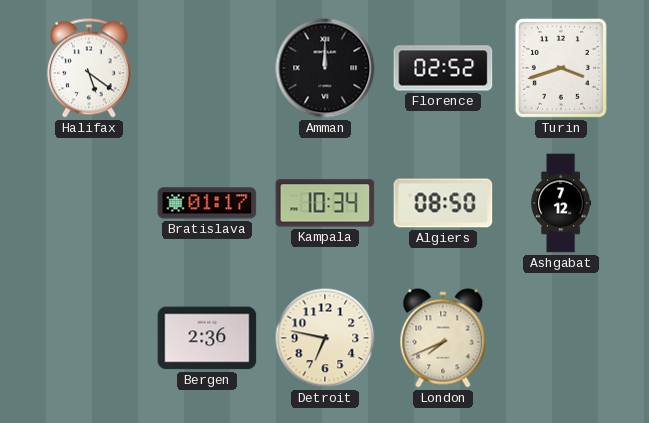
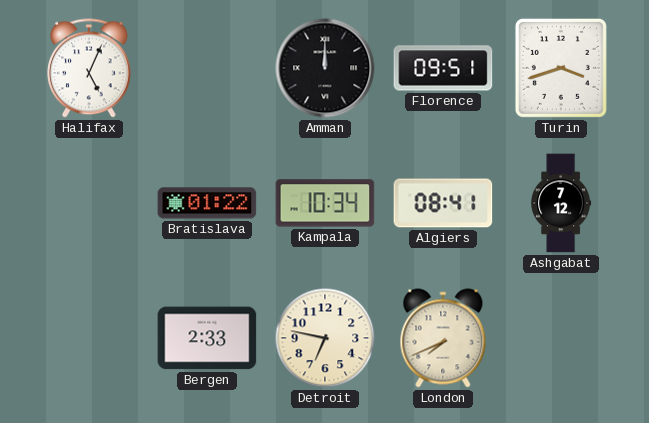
Halifax: 5:21 -> 5:04
Florence: 02:52 -> 09:51
Bratislava: 01:17 -> 01:22
Algiers: 08:50 -> 08:41
Bergen: 2:36 -> 2:33
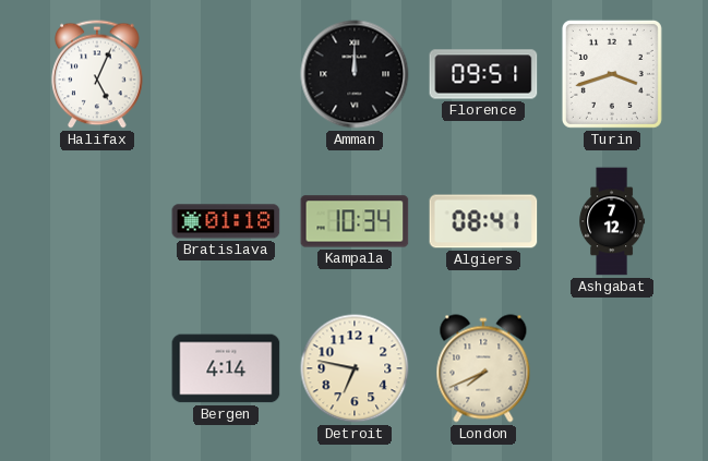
Bratislava: 01:22 -> 01:18
Bergen: 2:33 -> 4:14
